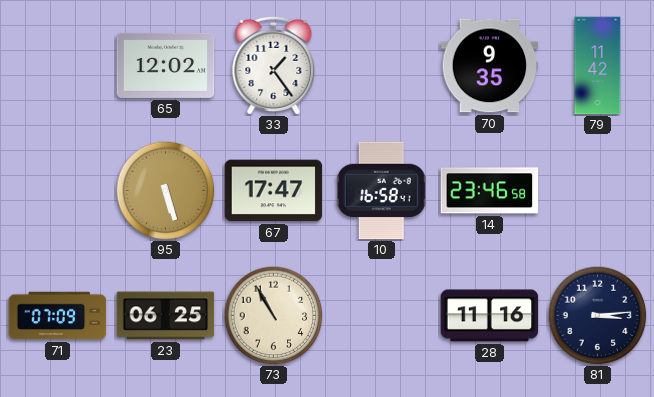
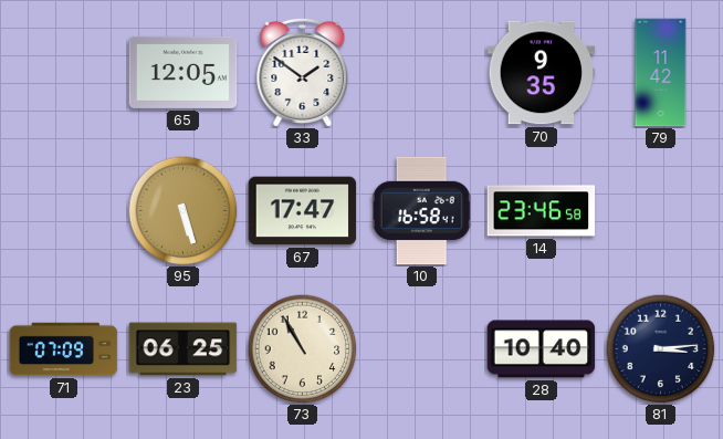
65: 12:02 -> 12:05
33: 1:24 -> 1:51
28: 11:16 -> 10:40
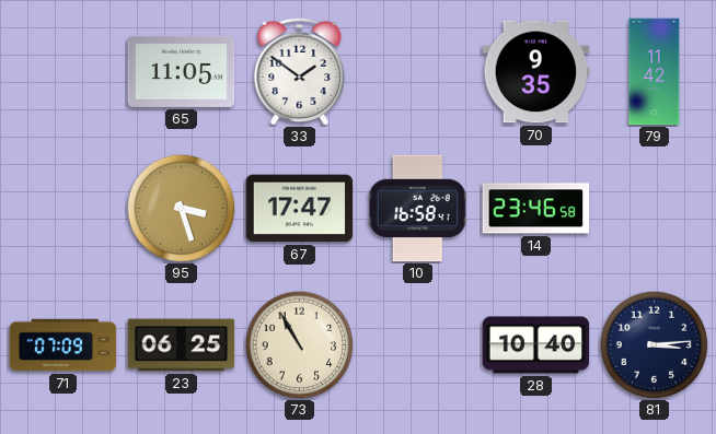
65: 12:05 -> 11:05
95: 5:27 -> 3:27
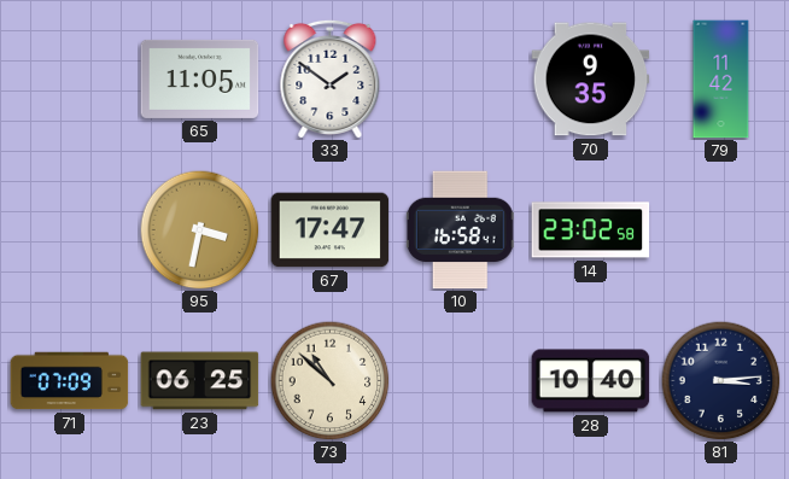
95: 3:27 -> 3:32
14: 23:46 -> 23:02
73: 10:55 -> 10:52
